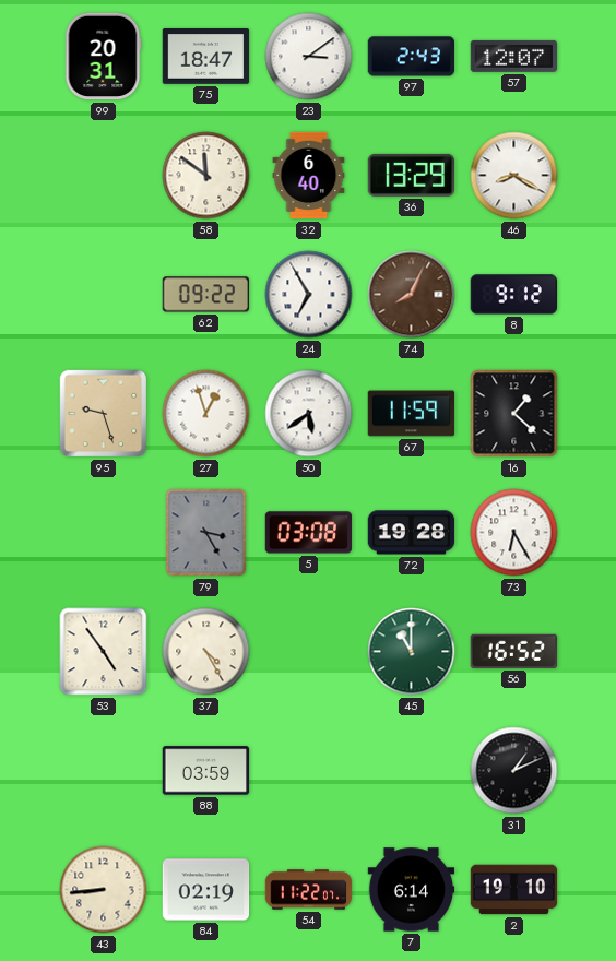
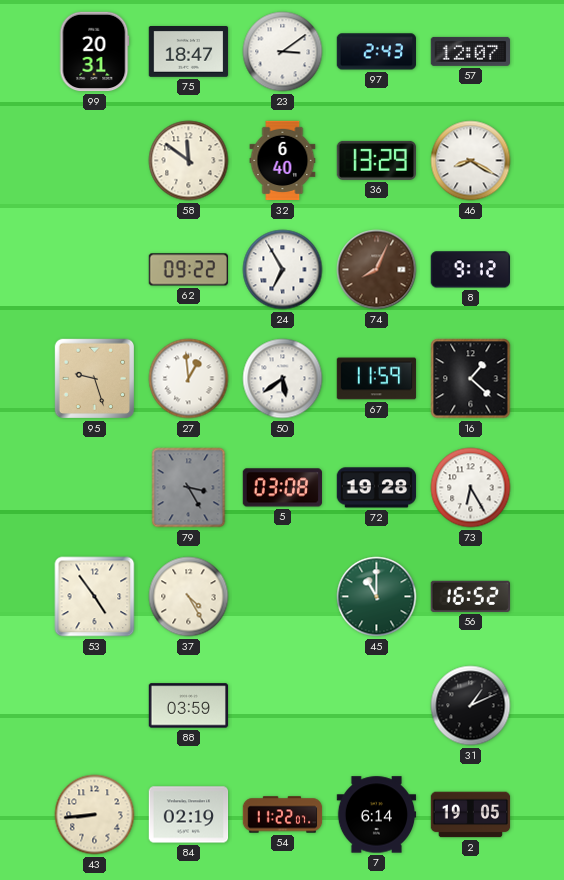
27: 12:57 -> 12:59
2: 19:10 -> 19:05
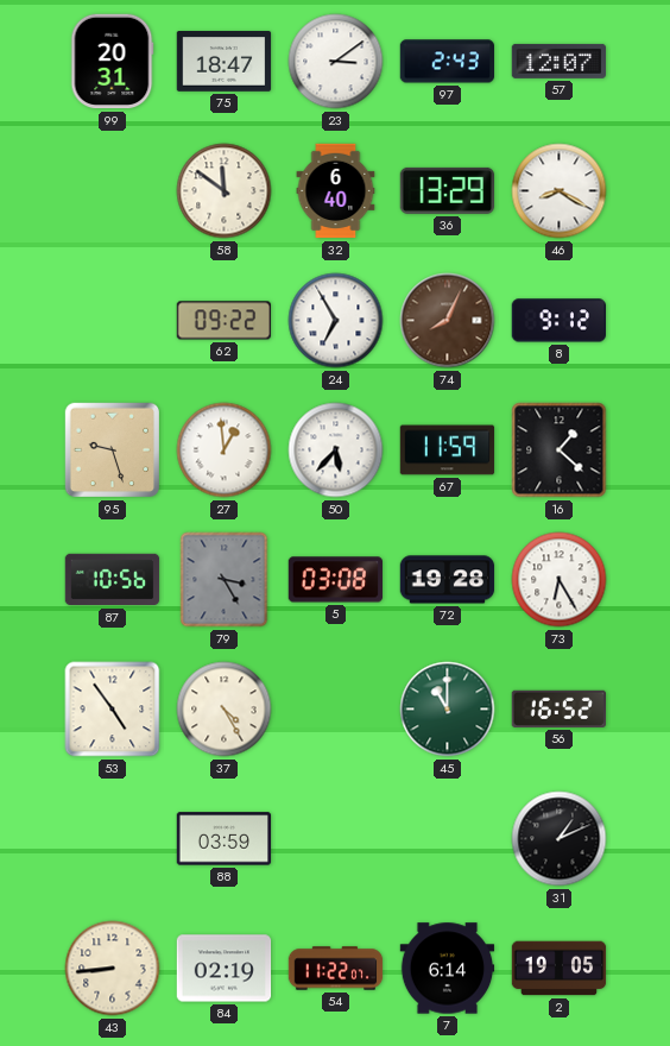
50: 5:39 -> 5:37
87: none -> 10:56
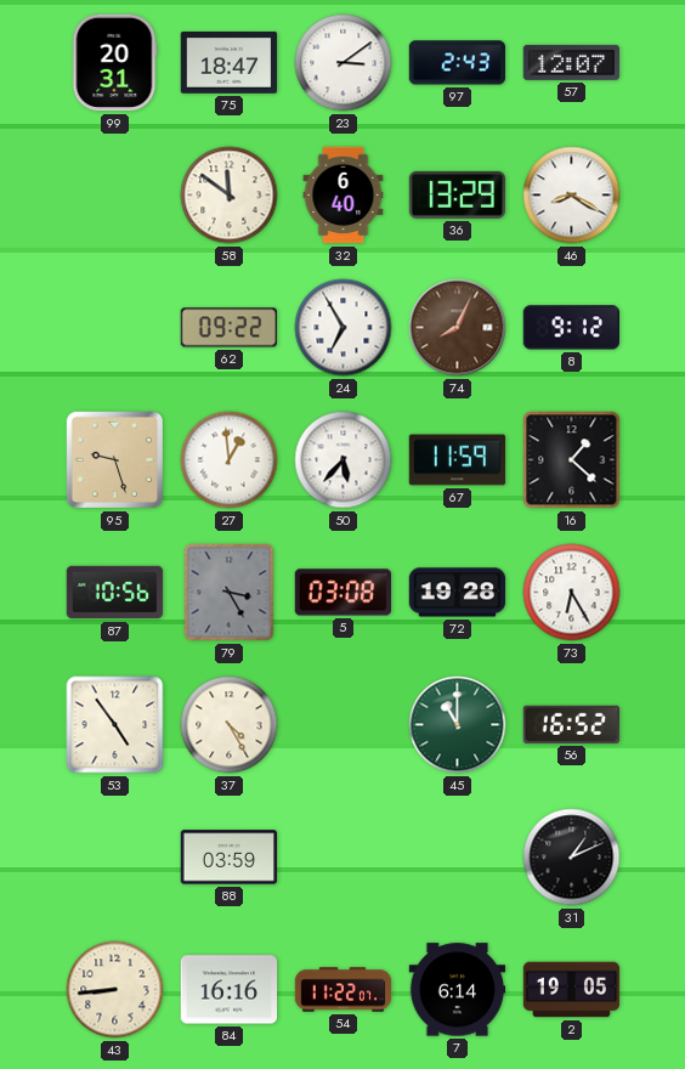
84: 02:19 -> 16:16
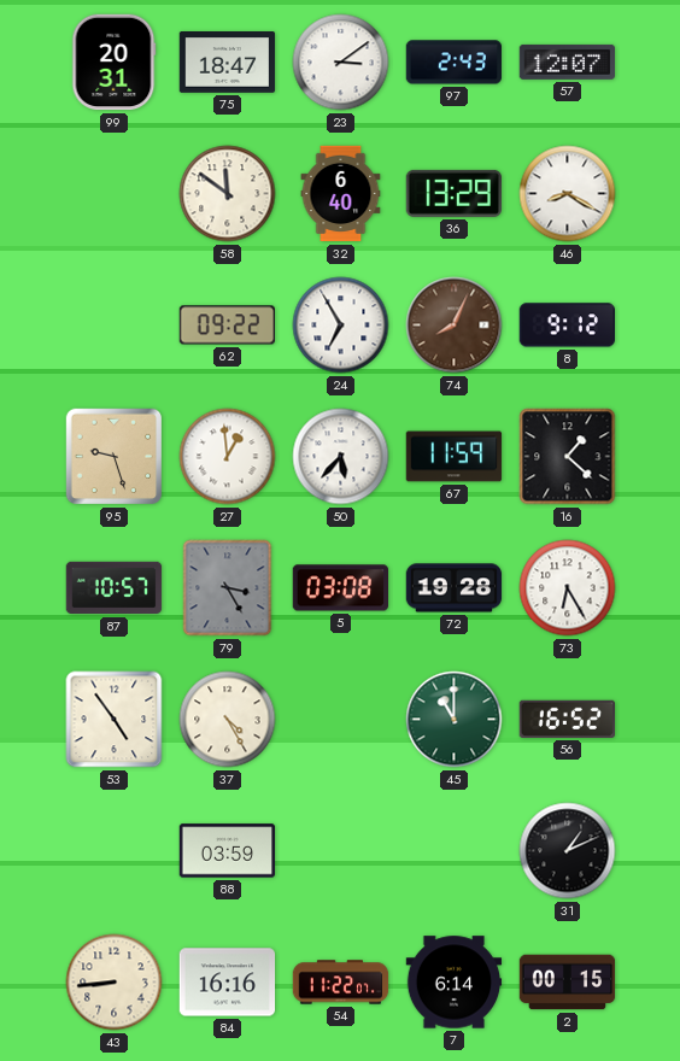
87: 10:56 -> 10:57
2: 19:05 -> 00:15
